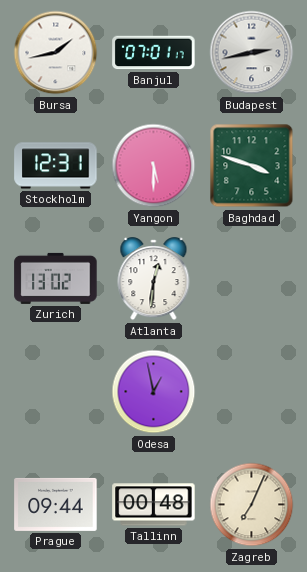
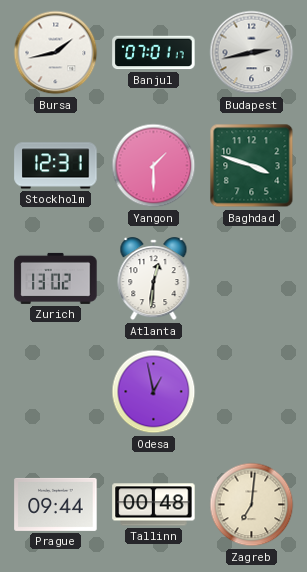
Yangon: 5:30 -> 1:30
Zagreb: 7:04 -> 7:01
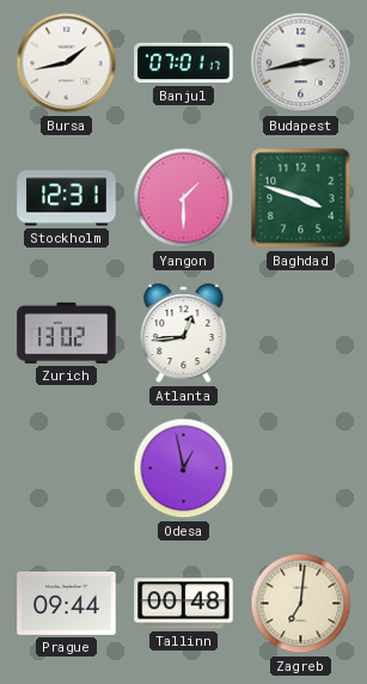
Atlanta: 12:31 -> 12:44
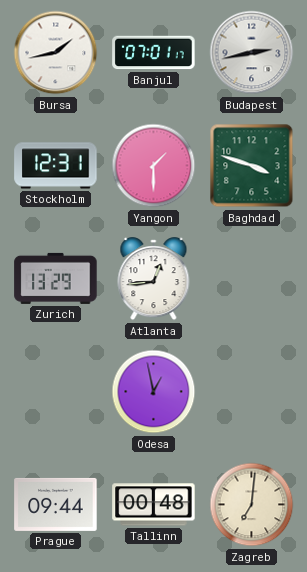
Zurich: 13:02 -> 13:29
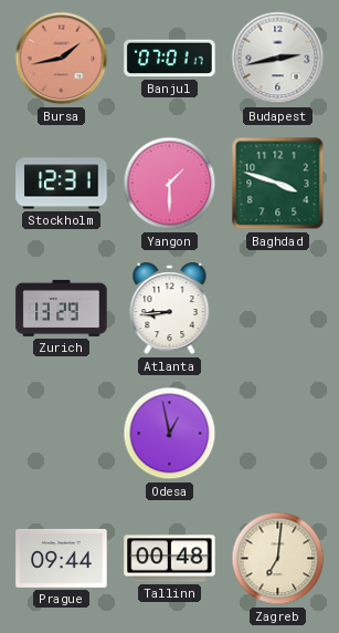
Bursa dial: white -> salmon
Atlanta: 12:44 -> 8:44
